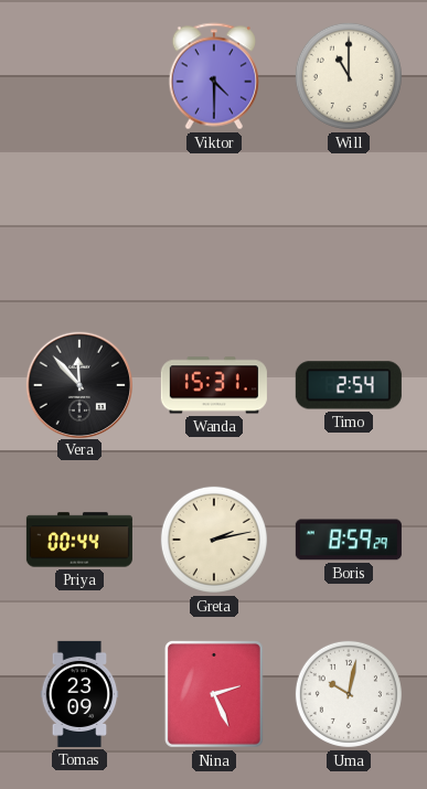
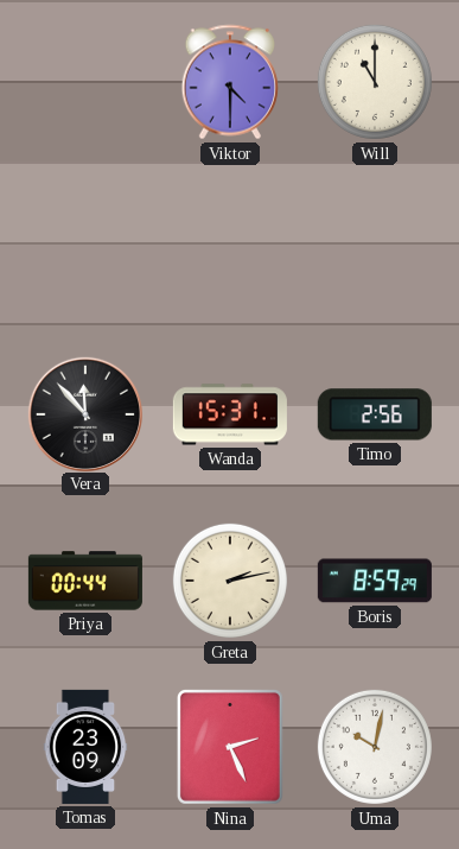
Timo: 2:54 -> 2:56
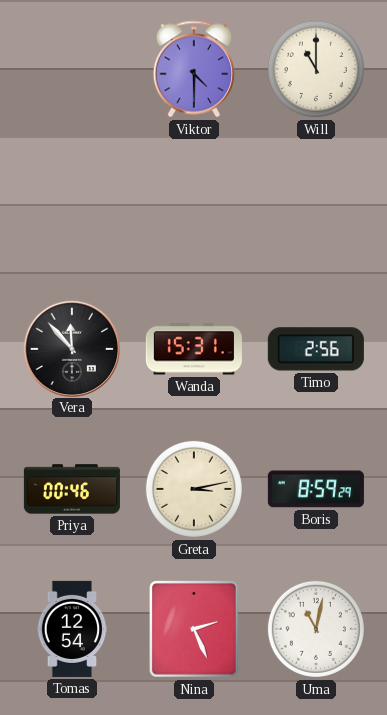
Priya: 00:44 -> 00:46
Greta: 2:13 -> 3:13
Tomas: 23:09 -> 12:54
Uma: 10:02 -> 11:02
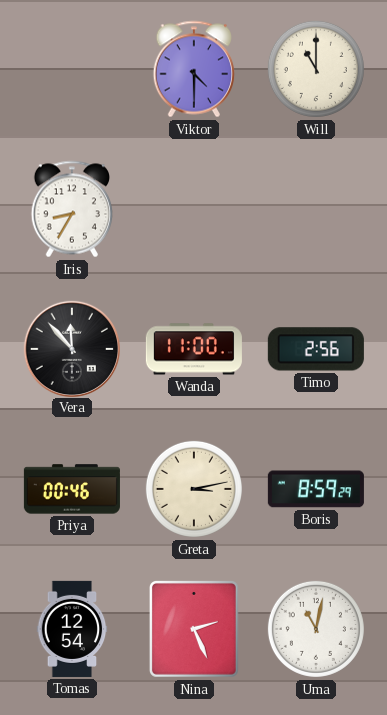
Iris: none -> 8:35
Wanda: 15:31 -> 11:00
